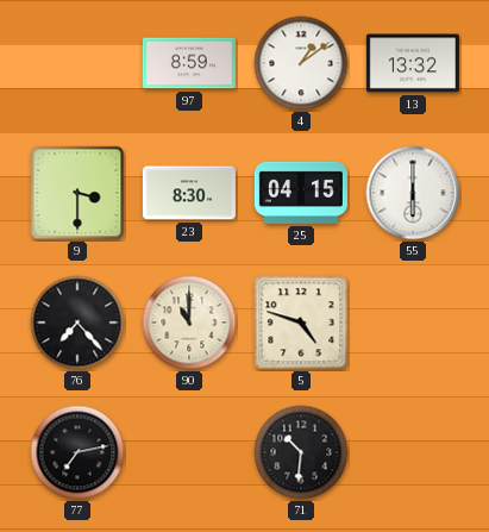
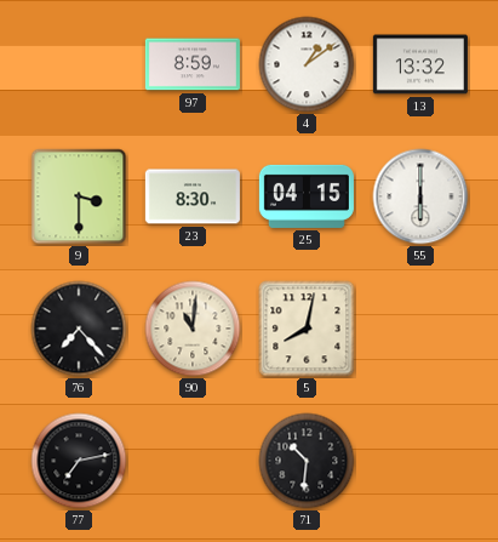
90: 11:00 -> 11:01
5: 4:48 -> 8:02
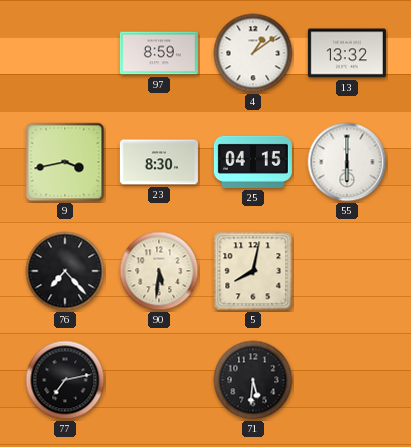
9: 3:30 -> 3:43
90: 11:01 -> 5:31
71: 10:31 -> 5:31
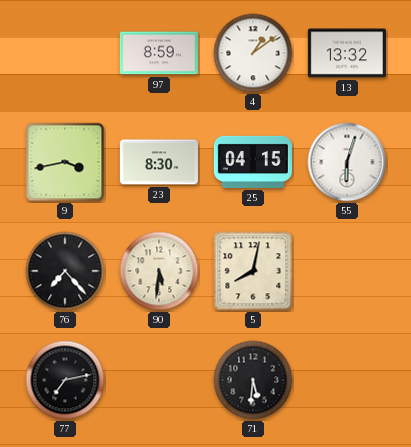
55: 6:00 -> 6:03
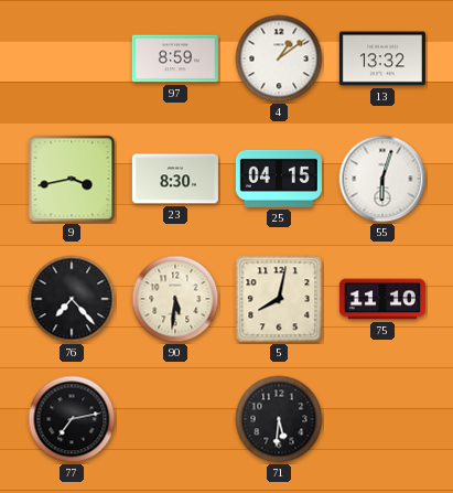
75: none -> 11:10
